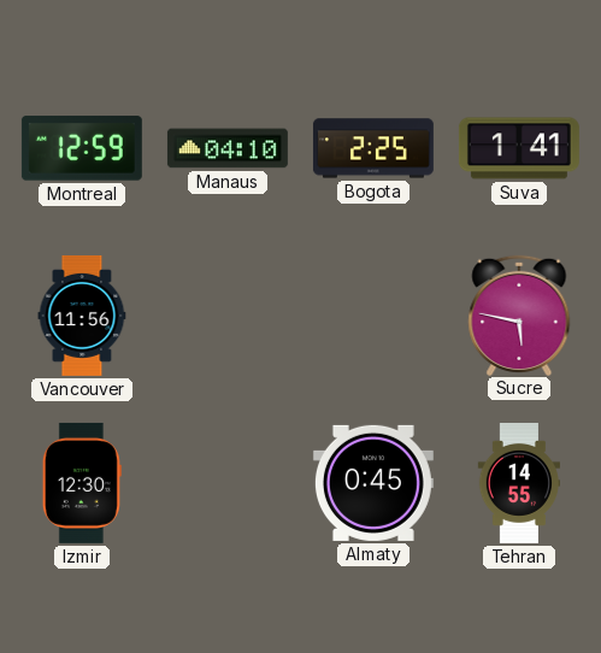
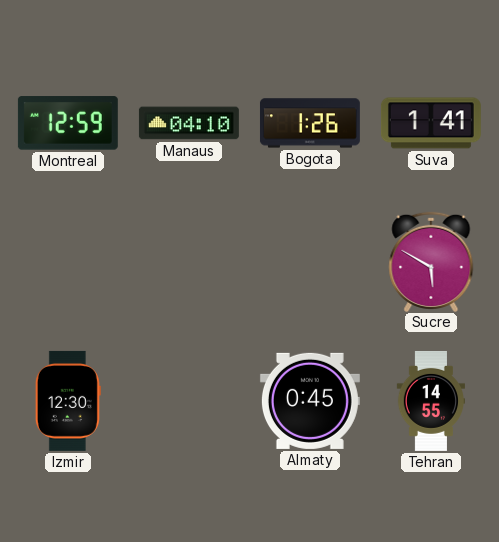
Bogota: 2:25 -> 1:26
Vancouver: 11:56 -> none
Sucre: 5:47 -> 5:50
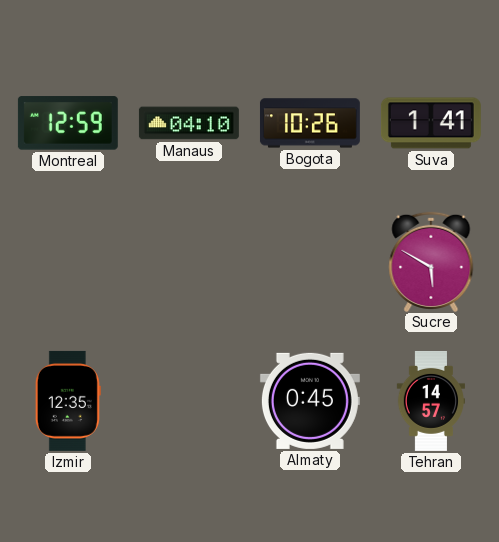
Bogota: 1:26 -> 10:26
Izmir: 12:30 -> 12:35
Tehran: 14:55 -> 14:57
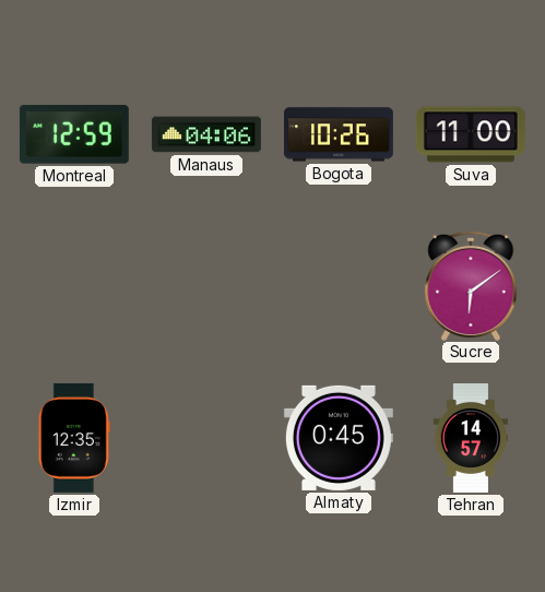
Manaus: 04:10 -> 04:06
Suva: 1:41 -> 11:00
Sucre: 5:50 -> 6:09
